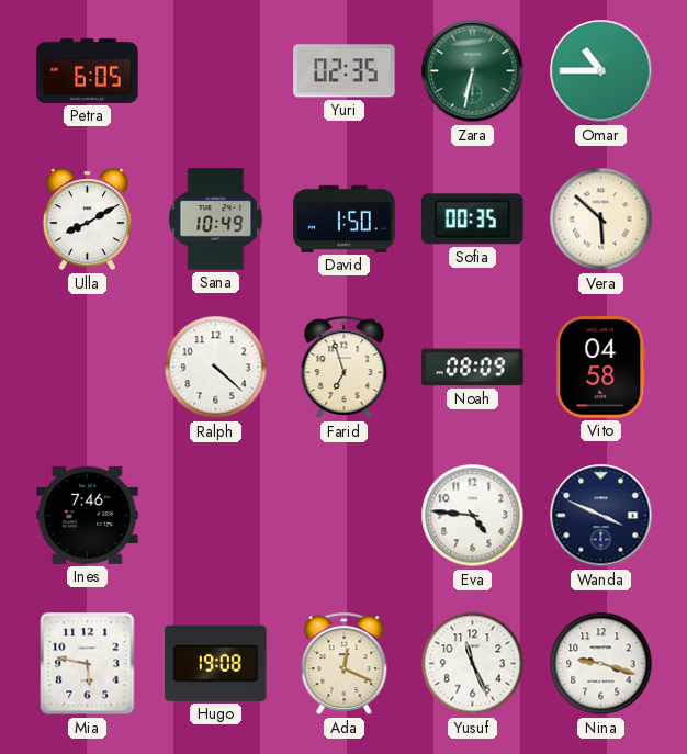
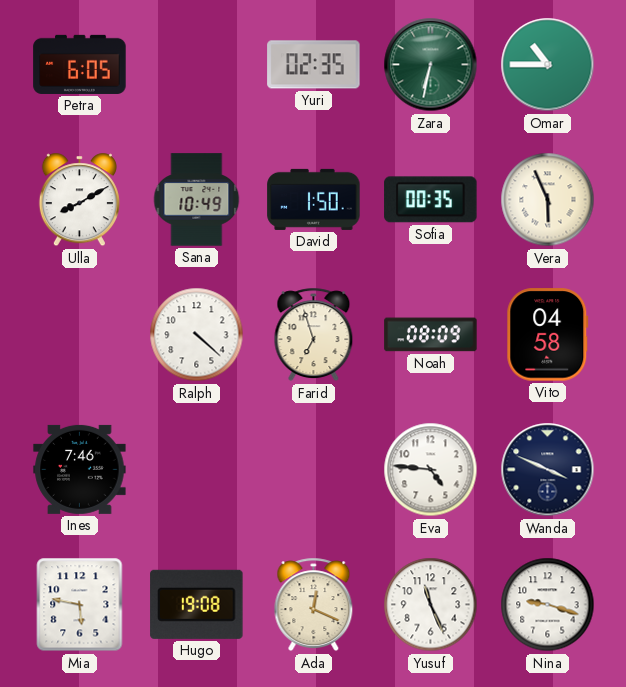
Vera: 5:52 -> 5:56
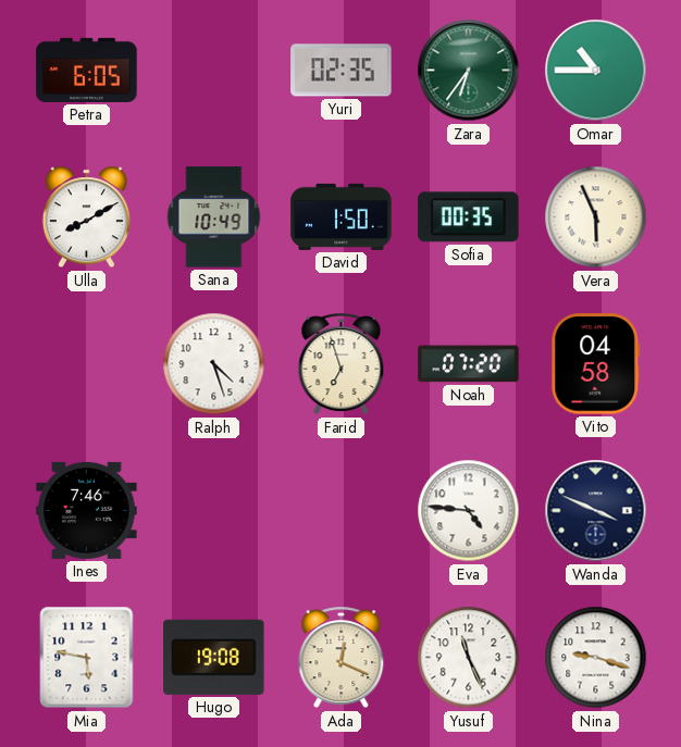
Zara: 6:32 -> 6:36
Ralph: 4:22 -> 4:27
Noah: 08:09 -> 07:20
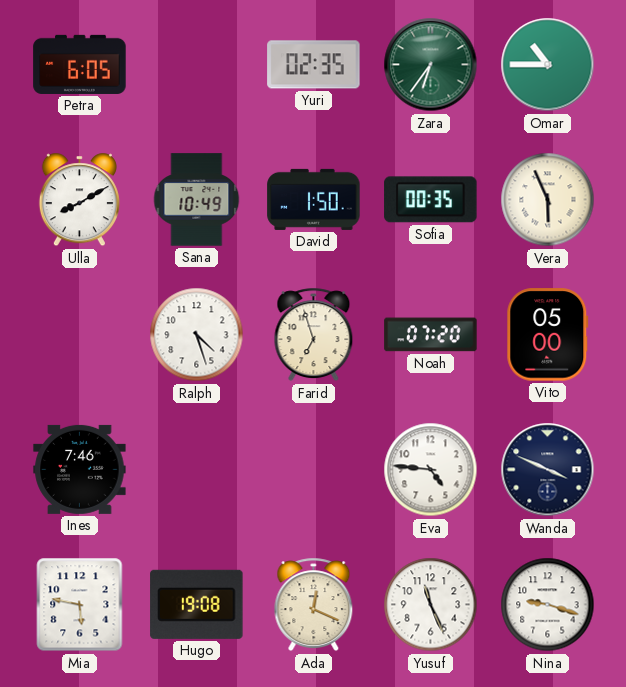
Vito: 04:58 -> 05:00
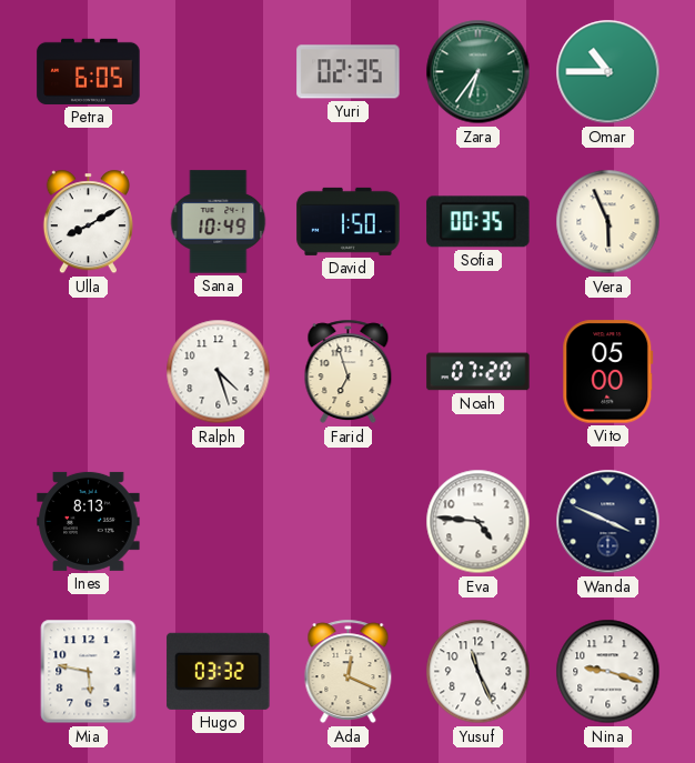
Ines: 7:46 -> 8:13
Hugo: 19:08 -> 03:32
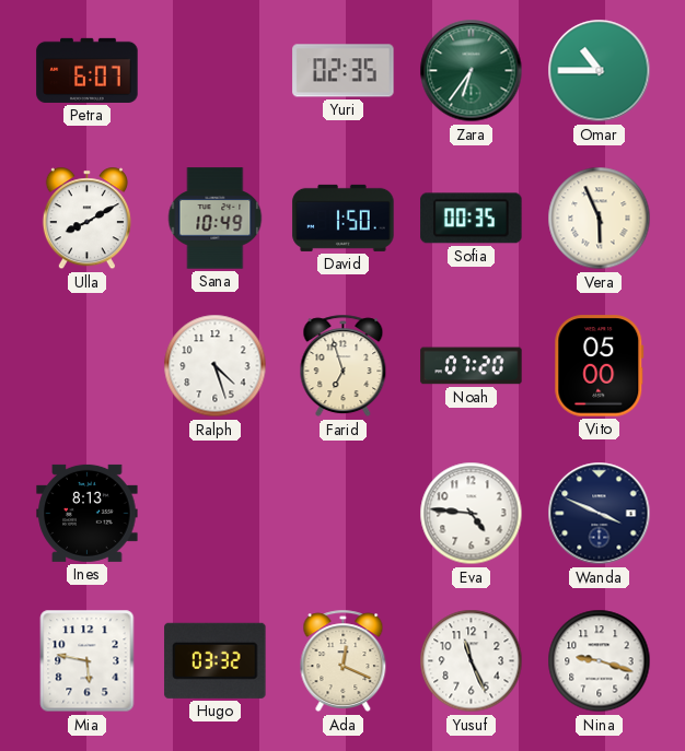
Petra: 6:05 -> 6:07
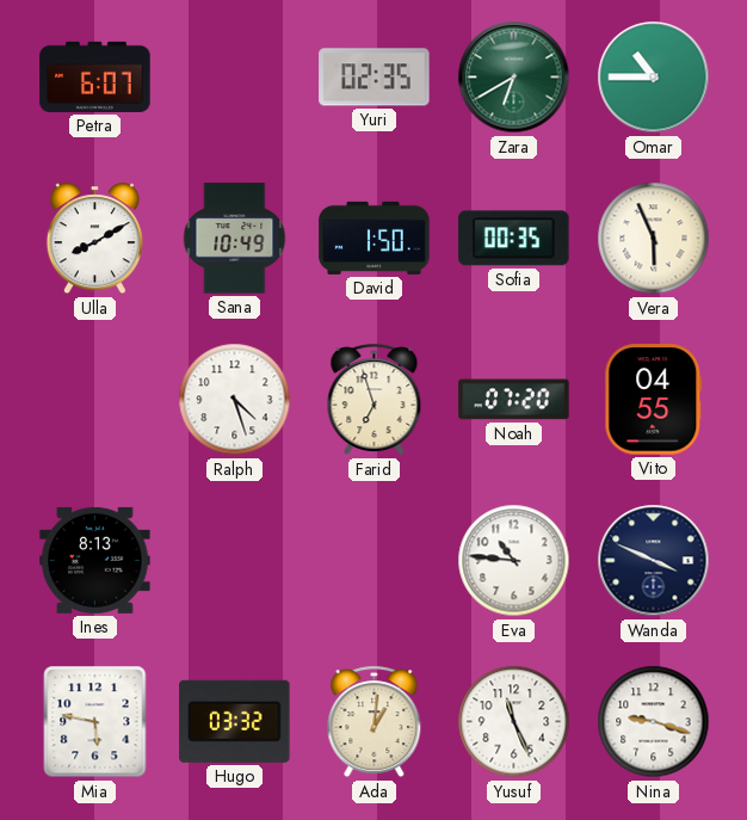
Zara: 6:36 -> 6:40
Vito: 05:00 -> 04:55
Eva: 4:46 -> 10:46
Ada: 12:19 -> 1:01
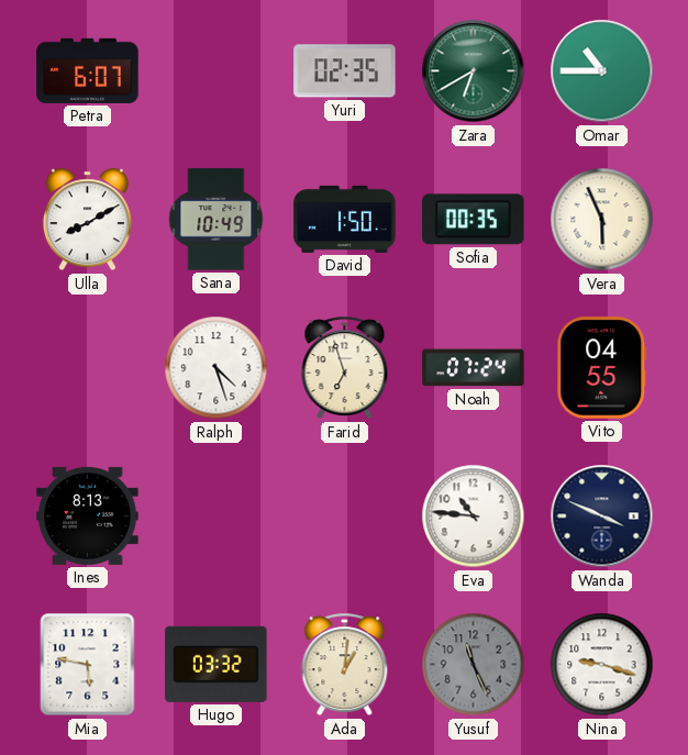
Noah: 07:20 -> 07:24
Yusuf dial: white -> grey
